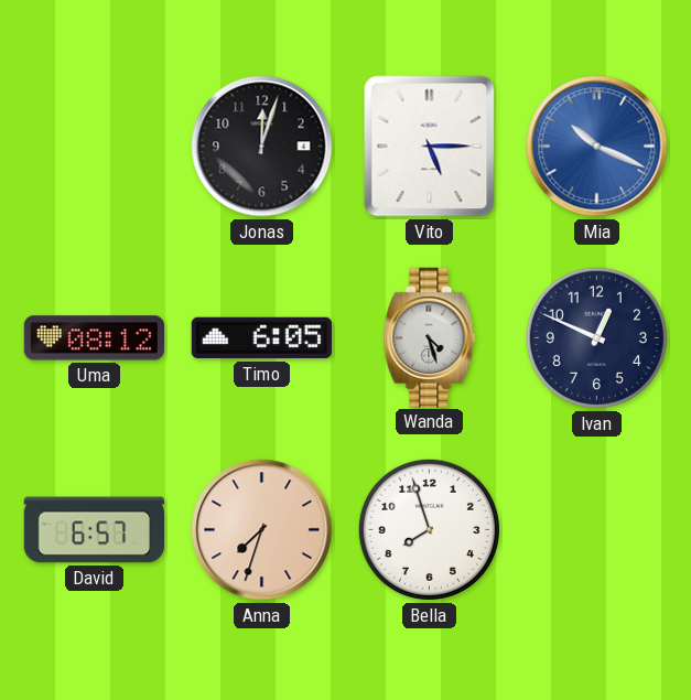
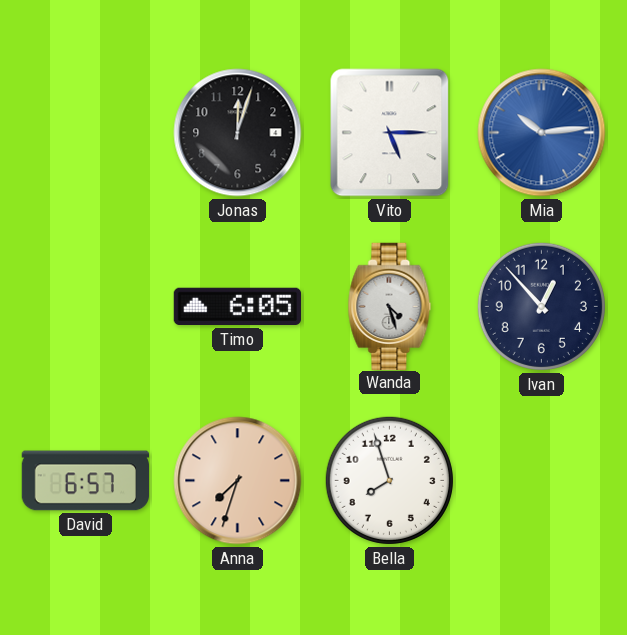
Mia: 10:19 -> 10:14
Uma: 08:12 -> none
Ivan: 12:49 -> 12:53
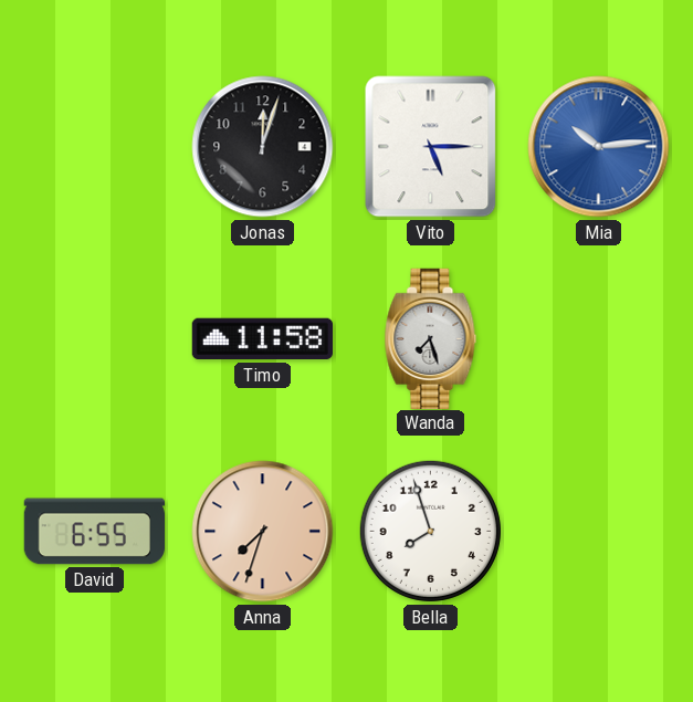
Timo: 6:05 -> 11:58
Wanda: 4:27 -> 7:27
Ivan: 12:53 -> none
David: 6:57 -> 6:55
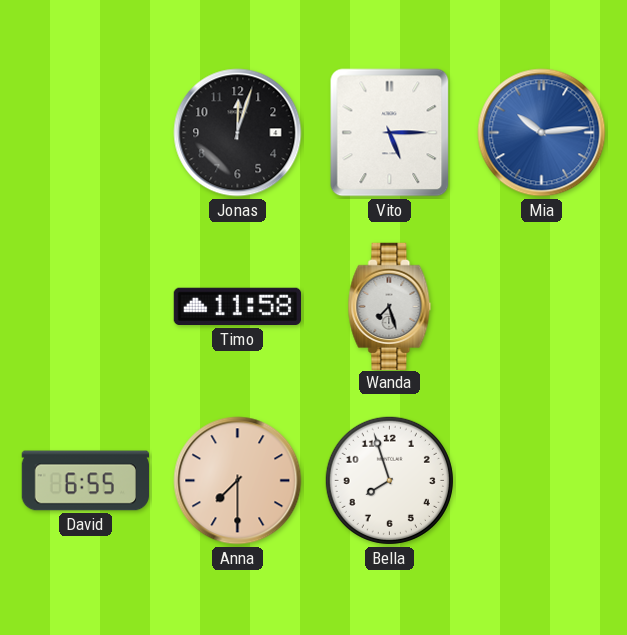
Anna: 7:33 -> 7:30
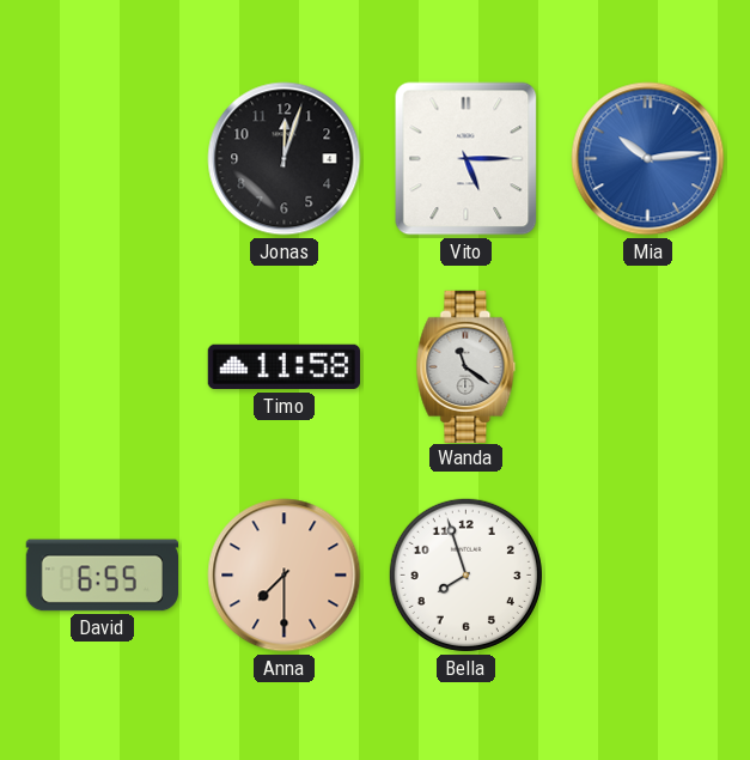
Wanda: 7:27 -> 11:21
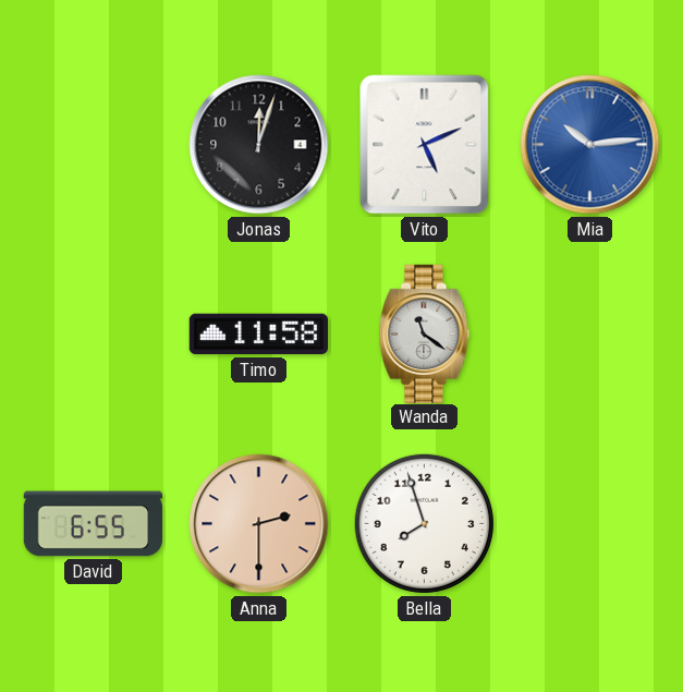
Vito: 5:15 -> 5:11
Anna: 7:30 -> 2:30
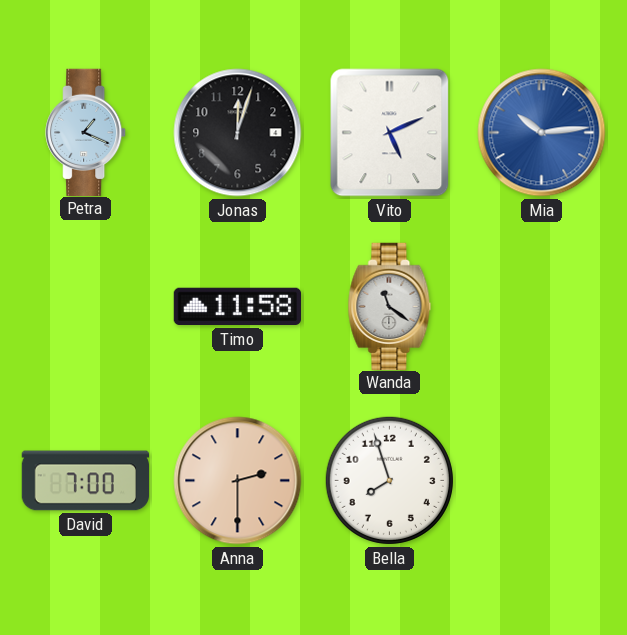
Petra: none -> 1:19
David: 6:55 -> 7:00
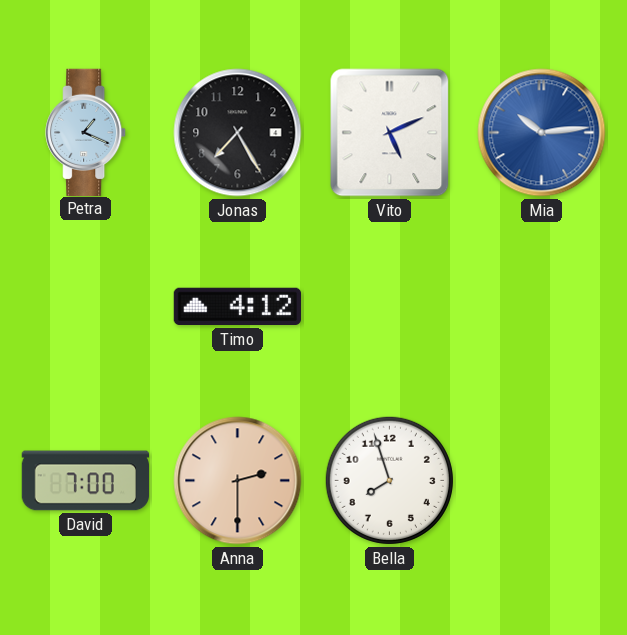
Jonas: 12:03 -> 7:25
Timo: 11:58 -> 4:12
Wanda: 11:21 -> none
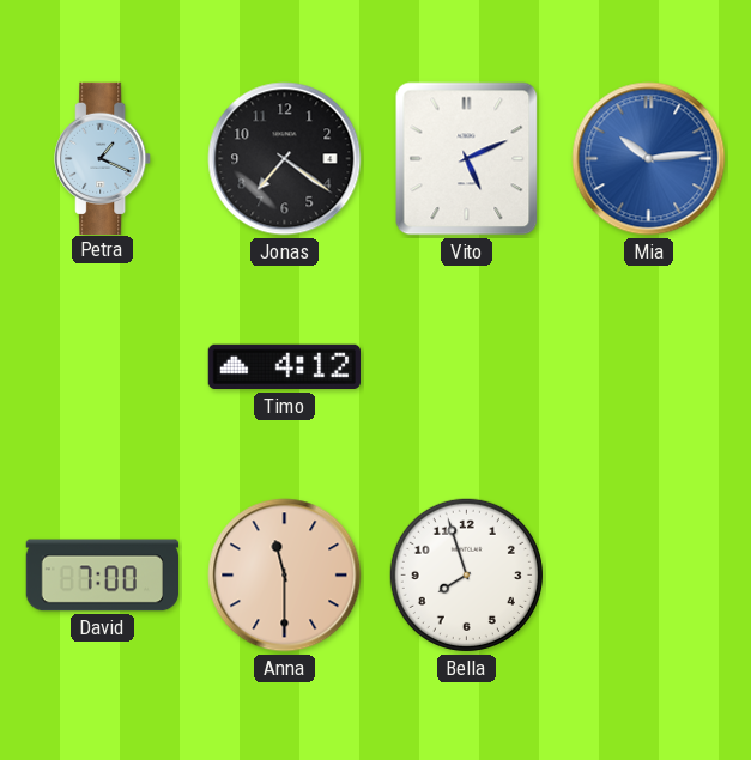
Jonas: 7:25 -> 7:21
Anna: 2:30 -> 11:30
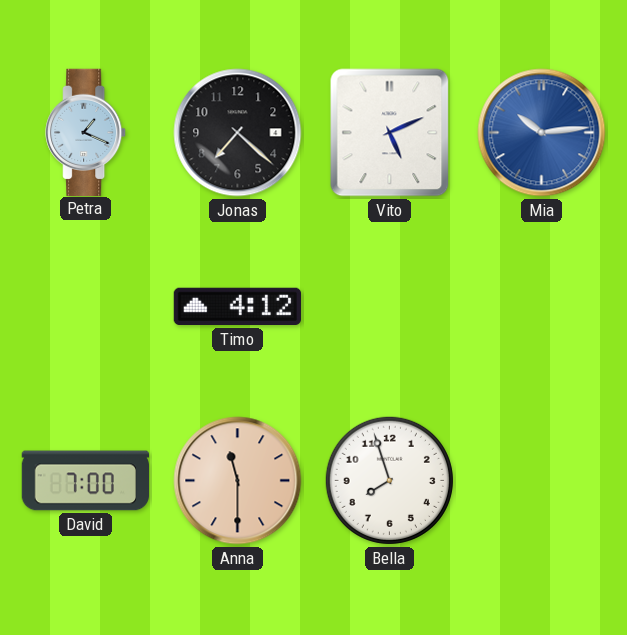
Jonas: 7:21 -> 7:22
